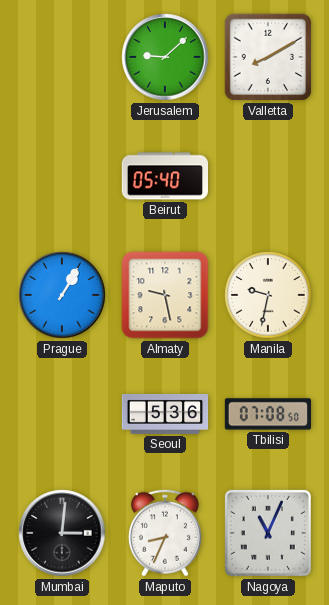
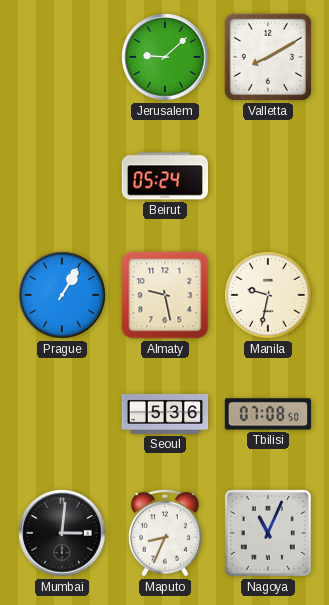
Beirut: 05:40 -> 05:24
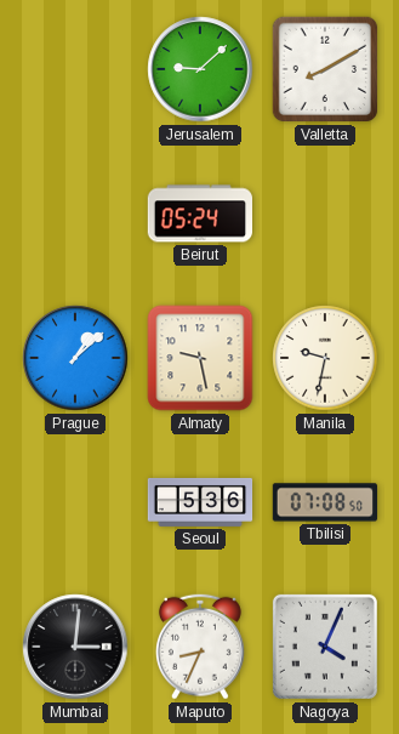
Prague: 1:05 -> 1:08
Nagoya: 11:04 -> 4:04
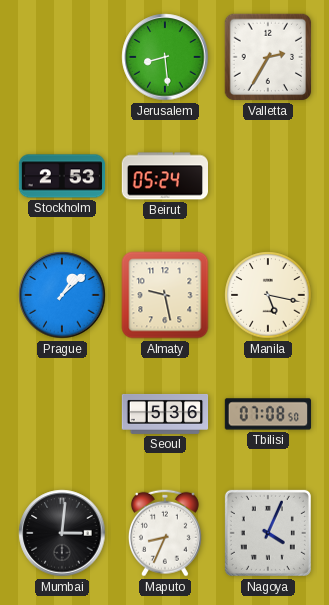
Jerusalem: 9:08 -> 8:29
Valletta: 8:10 -> 2:35
Stockholm: none -> 2:53
Manila: 9:32 -> 5:17
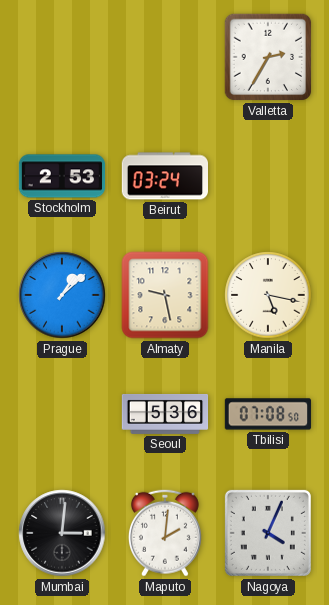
Jerusalem: 8:29 -> none
Beirut: 05:24 -> 03:24
Maputo: 8:34 -> 2:01
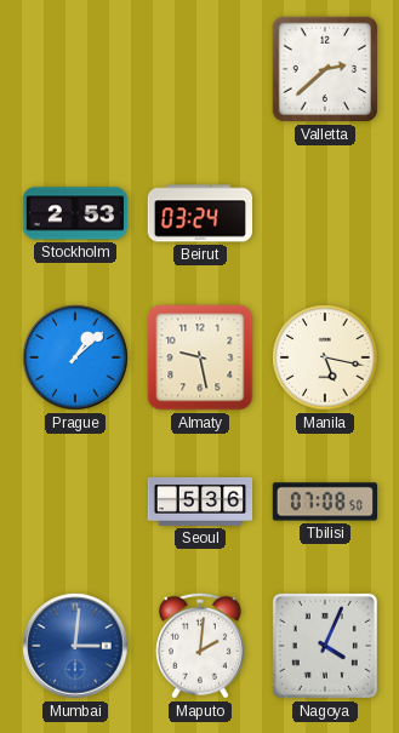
Valletta: 2:35 -> 2:38
Mumbai dial: black -> blue
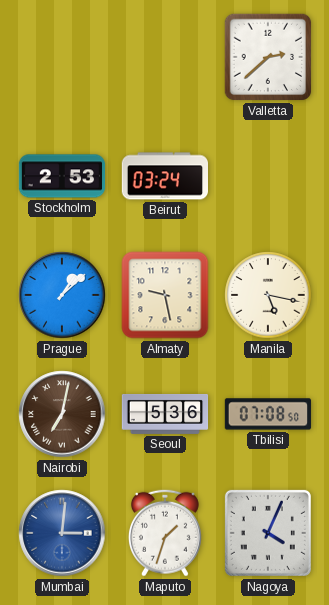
Nairobi: none -> 7:02
Maputo: 2:01 -> 1:33
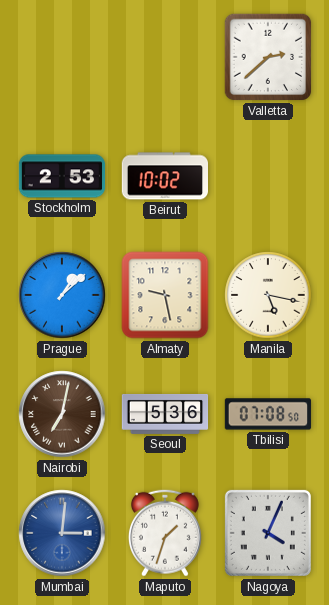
Beirut: 03:24 -> 10:02
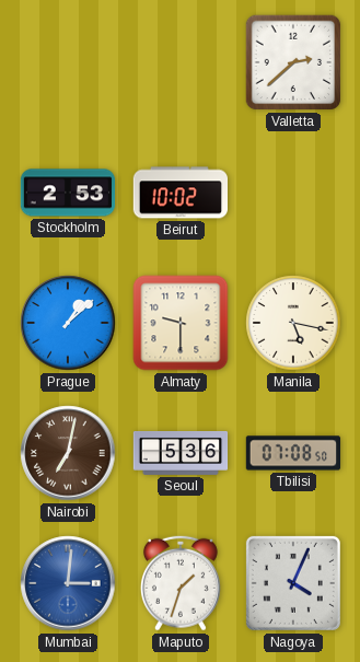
Almaty: 9:28 -> 9:30
